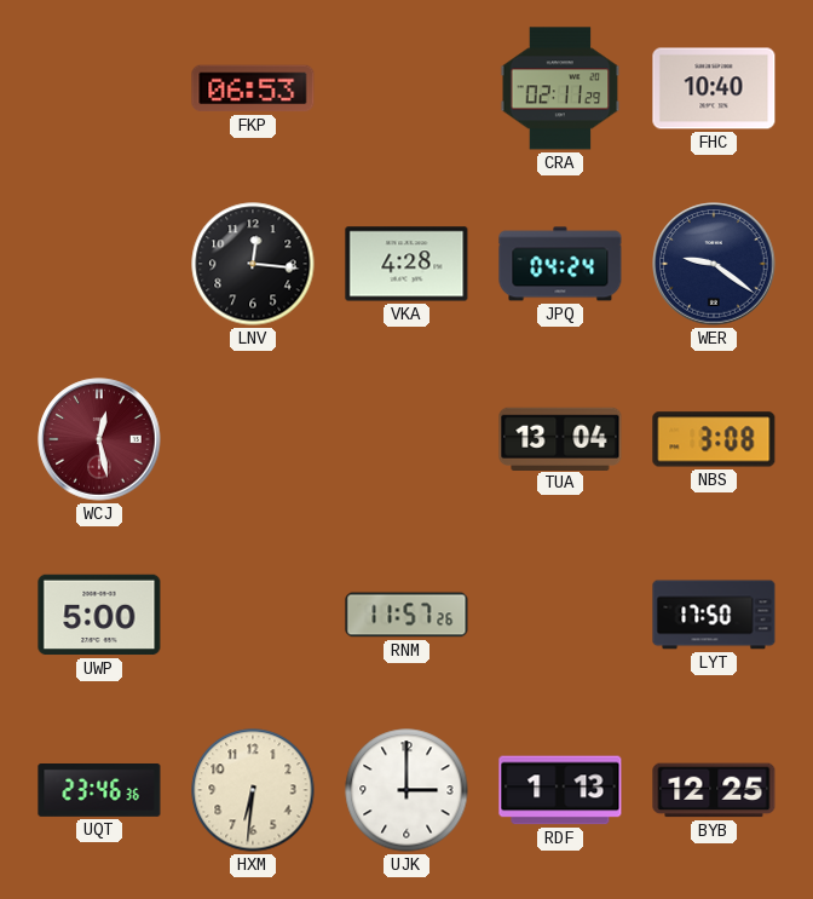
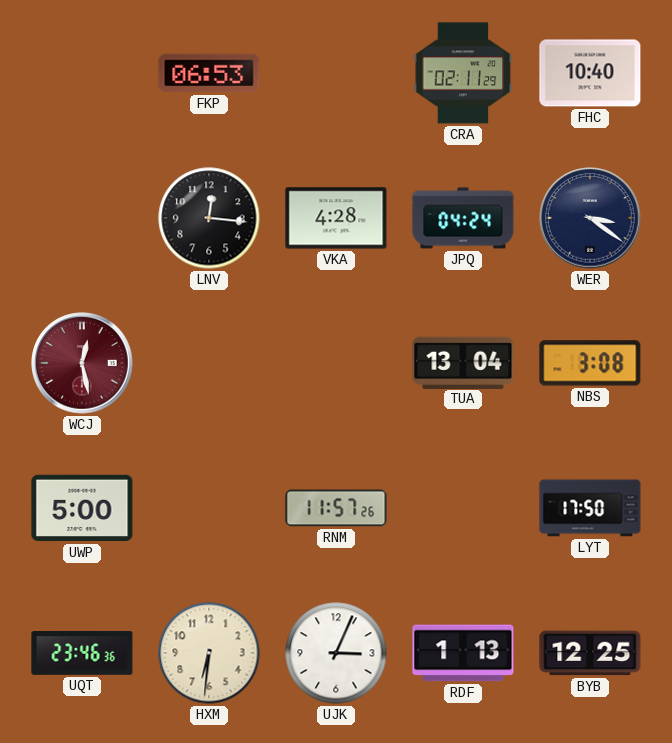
WER: 9:21 -> 3:21
UJK: 3:00 -> 3:04
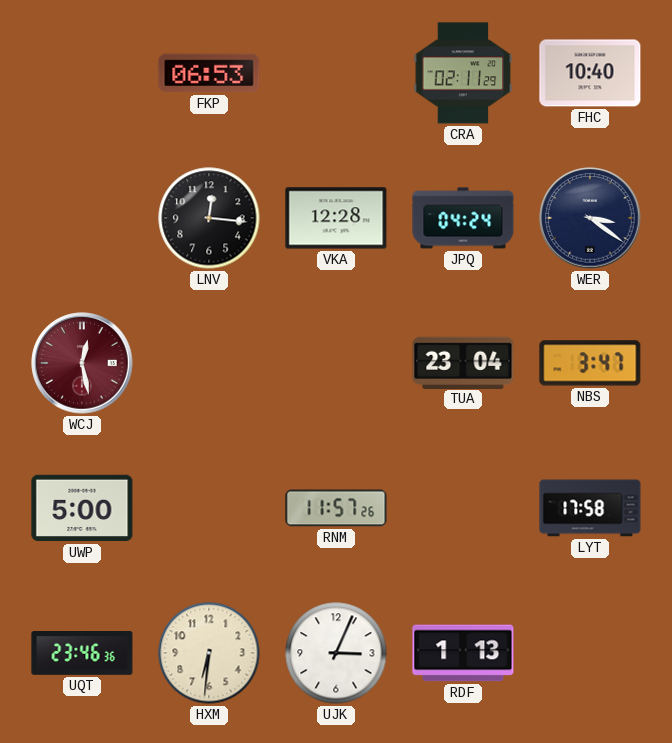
VKA: 4:28 -> 12:28
TUA: 13:04 -> 23:04
NBS: 3:08 -> 3:47
LYT: 17:50 -> 17:58
BYB: 12:25 -> none
